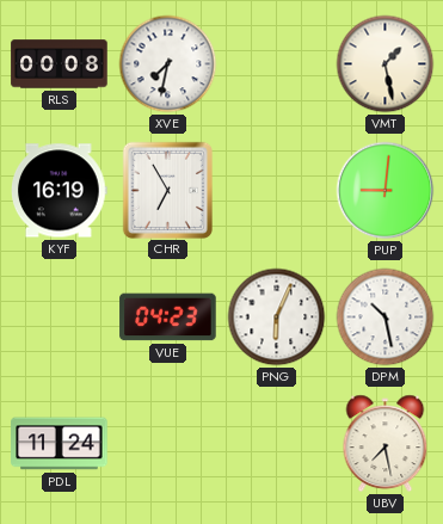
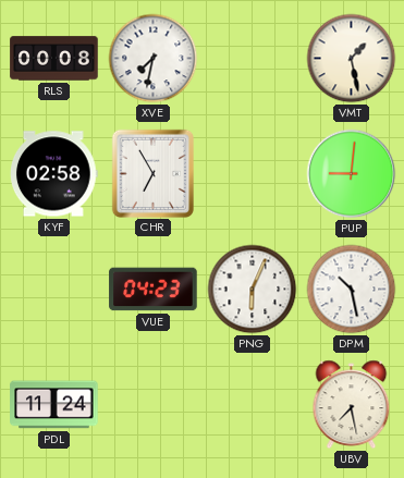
KYF: 16:19 -> 02:58
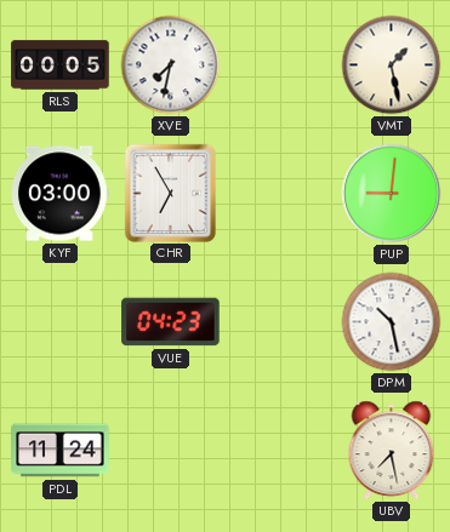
RLS: 00:08 -> 00:05
KYF: 02:58 -> 03:00
PNG: 6:04 -> none
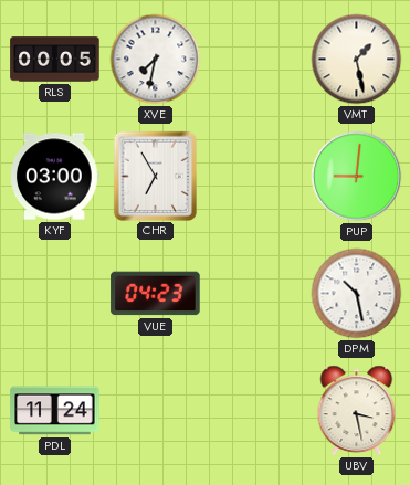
UBV: 7:28 -> 3:28
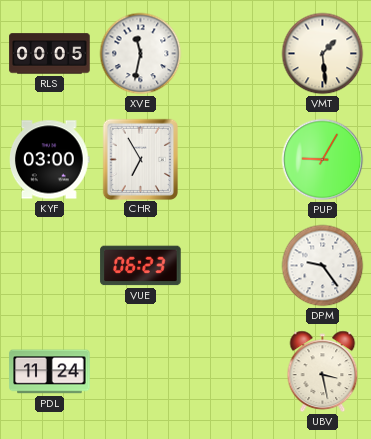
XVE: 7:32 -> 11:32
VMT: 1:28 -> 1:29
PUP: 9:01 -> 9:05
VUE: 04:23 -> 06:23
DPM: 10:28 -> 9:24
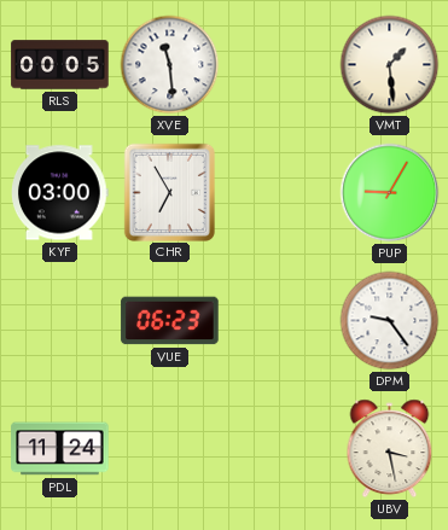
XVE: 11:32 -> 11:29
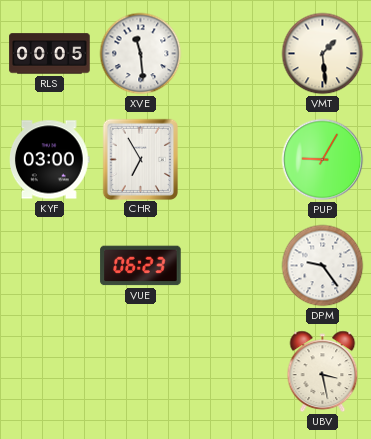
PDL: 11:24 -> none
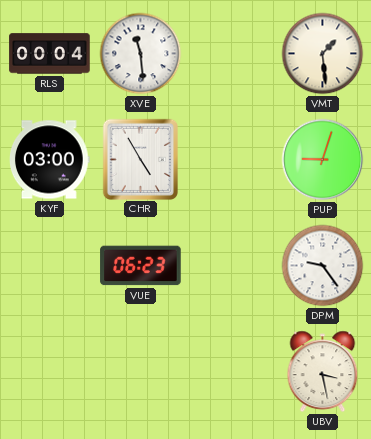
RLS: 00:05 -> 00:04
CHR: 6:55 -> 4:55
PUP: 9:05 -> 9:03
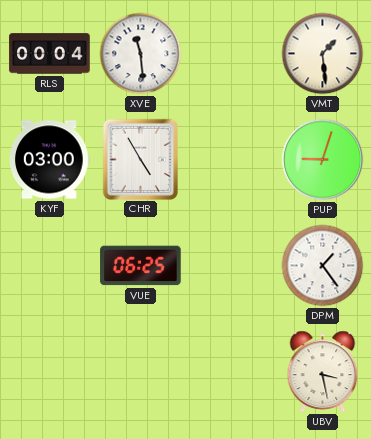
VUE: 06:23 -> 06:25
DPM: 9:24 -> 1:24
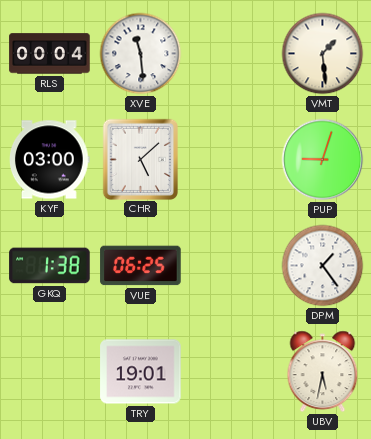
CHR: 4:55 -> 5:08
GKQ: none -> 1:38
TRY: none -> 19:01
UBV: 3:28 -> 5:32
